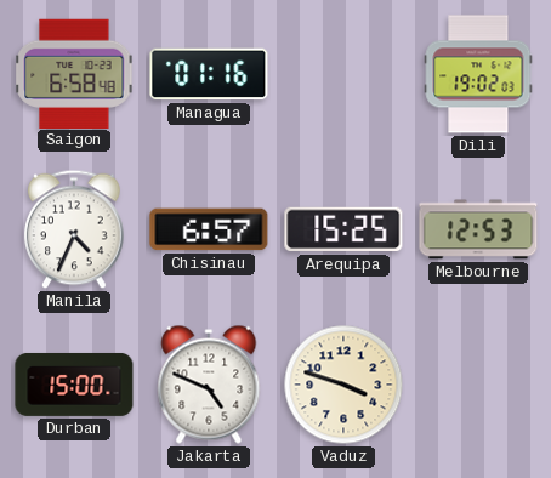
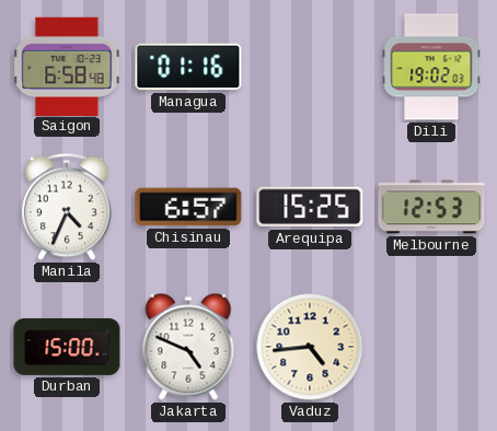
Vaduz: 3:48 -> 4:44
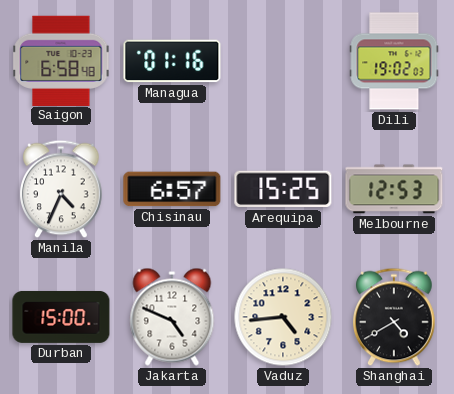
Shanghai: none -> 4:40
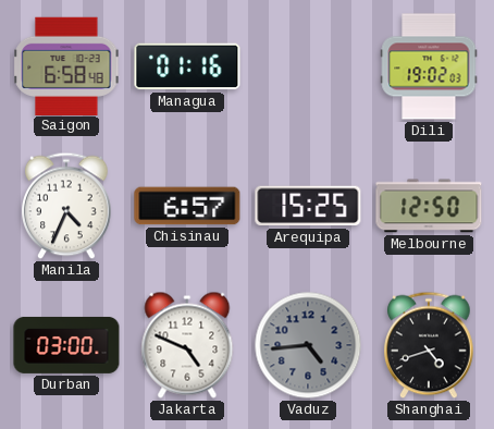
Melbourne: 12:53 -> 12:50
Durban: 15:00 -> 03:00
Vaduz dial: cream -> grey
Shanghai: 4:40 -> 4:42
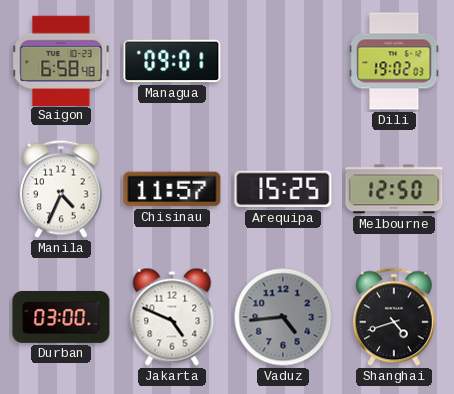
Managua: 01:16 -> 09:01
Chisinau: 6:57 -> 11:57
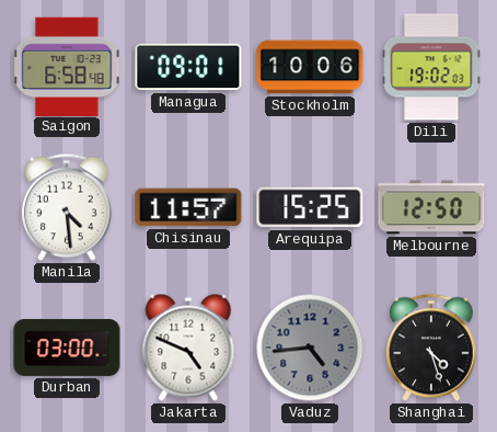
Stockholm: none -> 10:06
Manila: 4:34 -> 4:29
Shanghai: 4:42 -> 4:27
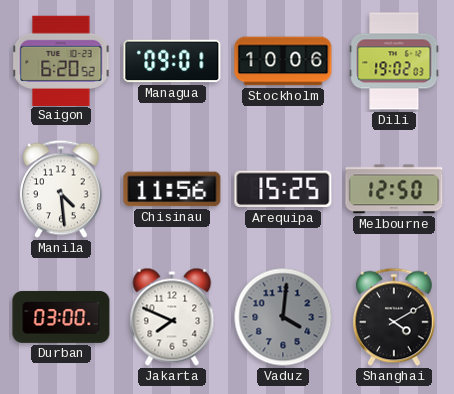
Saigon: 6:58 -> 6:20
Chisinau: 11:57 -> 11:56
Jakarta: 4:49 -> 7:49
Vaduz: 4:44 -> 4:01
Shanghai: 4:27 -> 4:10
